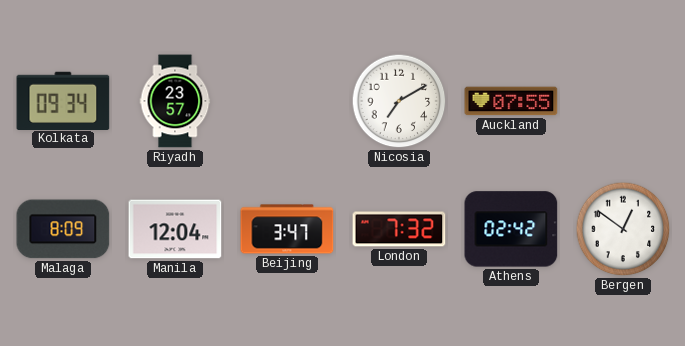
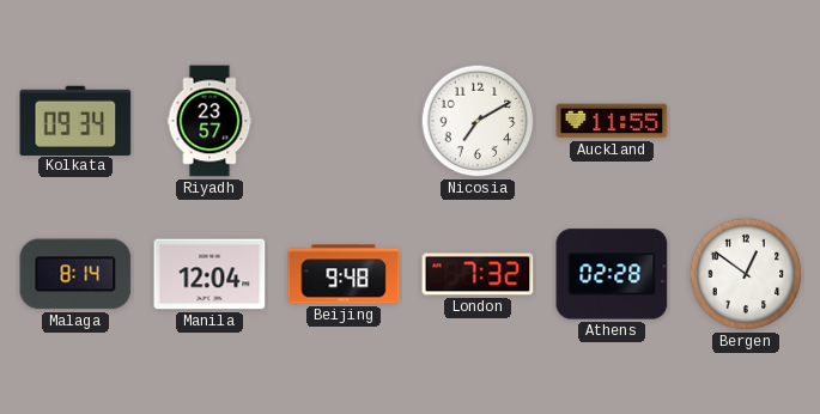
Auckland: 07:55 -> 11:55
Malaga: 8:09 -> 8:14
Beijing: 3:47 -> 9:48
Athens: 02:42 -> 02:28
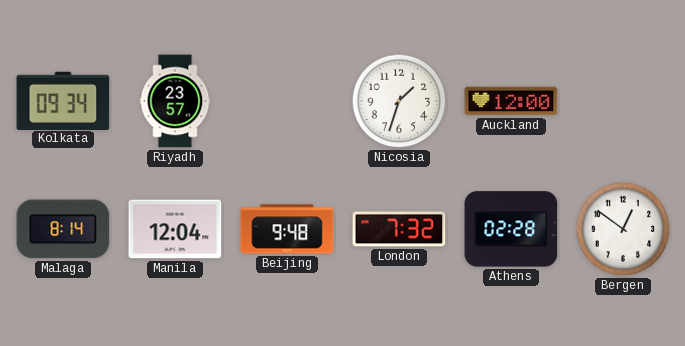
Nicosia: 7:10 -> 1:33
Auckland: 11:55 -> 12:00
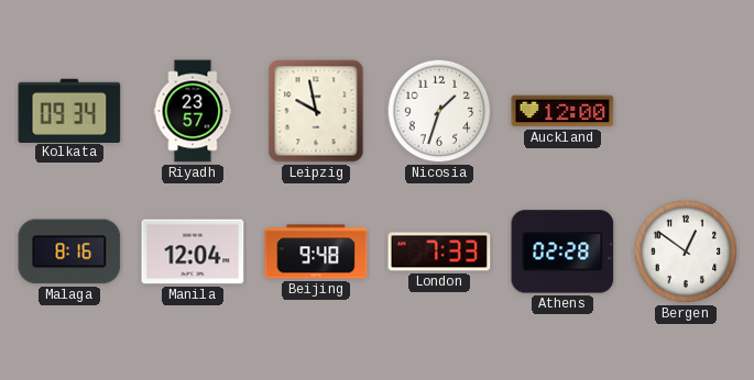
Leipzig: none -> 9:58
Malaga: 8:14 -> 8:16
London: 7:32 -> 7:33
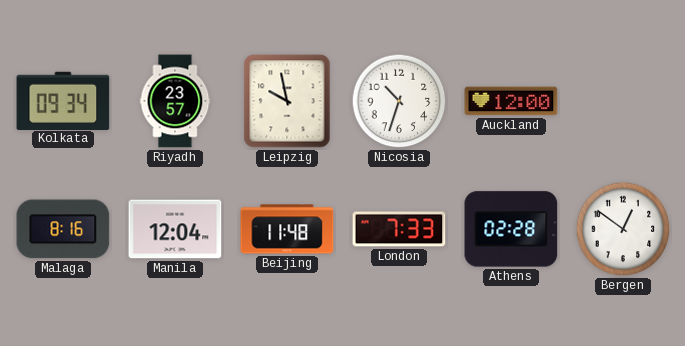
Nicosia: 1:33 -> 10:33
Beijing: 9:48 -> 11:48
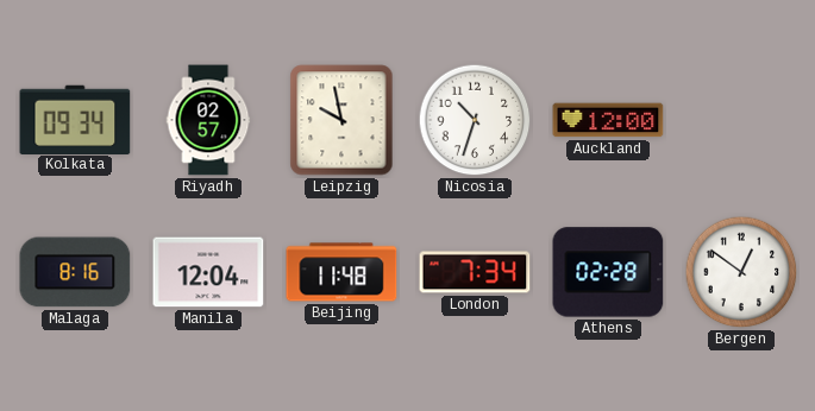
Riyadh: 23:57 -> 02:57
London: 7:33 -> 7:34
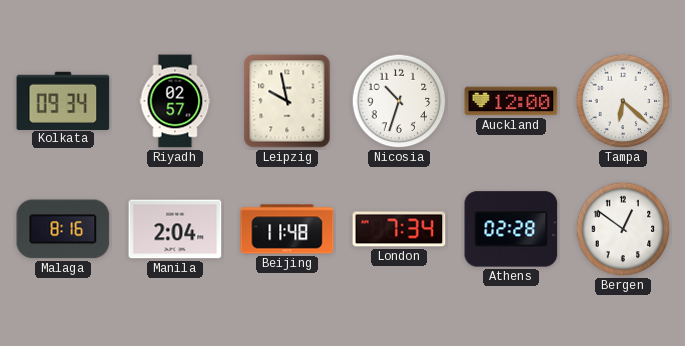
Tampa: none -> 6:22
Manila: 12:04 -> 2:04
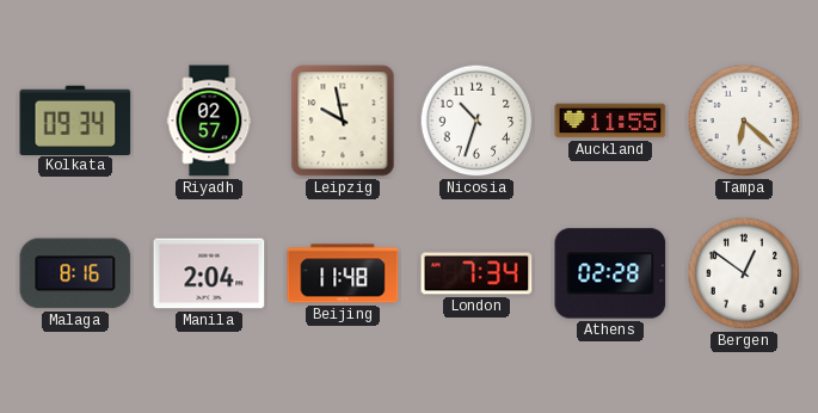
Auckland: 12:00 -> 11:55
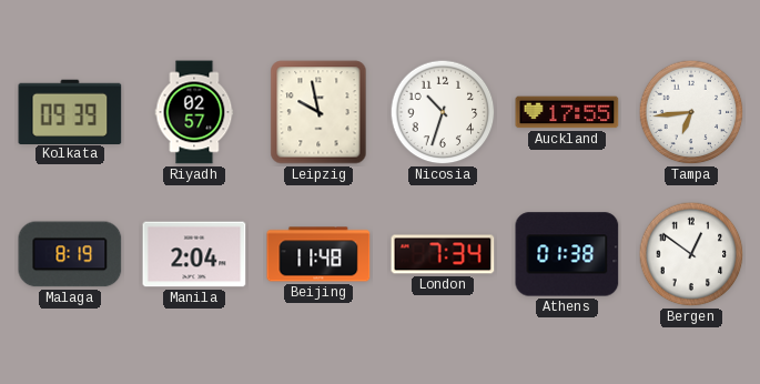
Kolkata: 09:34 -> 09:39
Auckland: 11:55 -> 17:55
Tampa: 6:22 -> 6:44
Malaga: 8:16 -> 8:19
Athens: 02:28 -> 01:38
